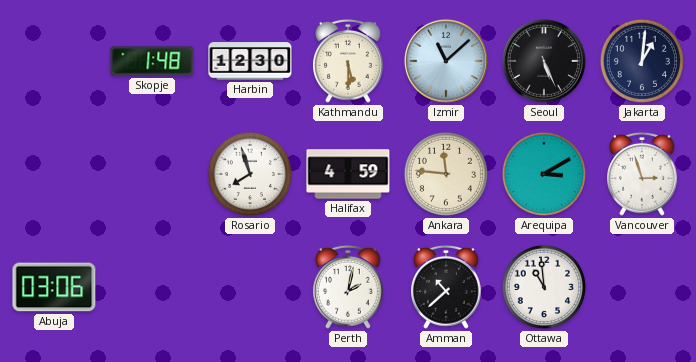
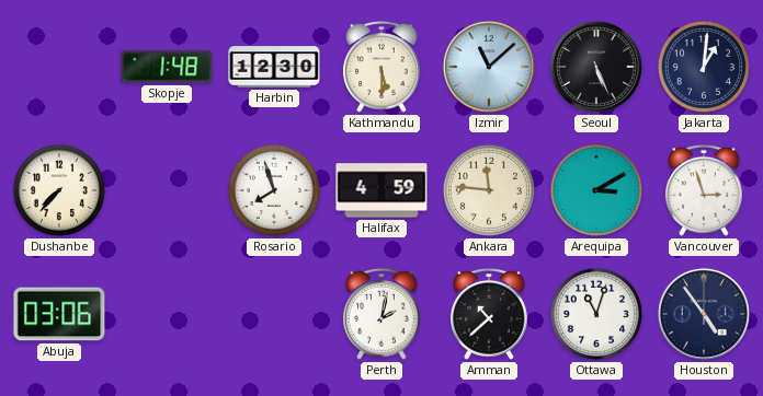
Dushanbe: none -> 7:37
Ottawa: 10:59 -> 11:03
Houston: none -> 4:54
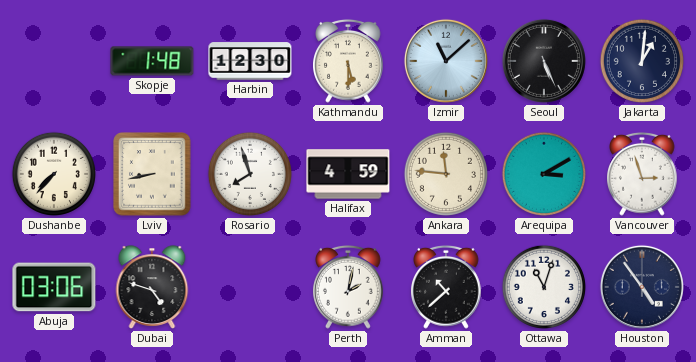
Lviv: none -> 8:43
Dubai: none -> 4:48
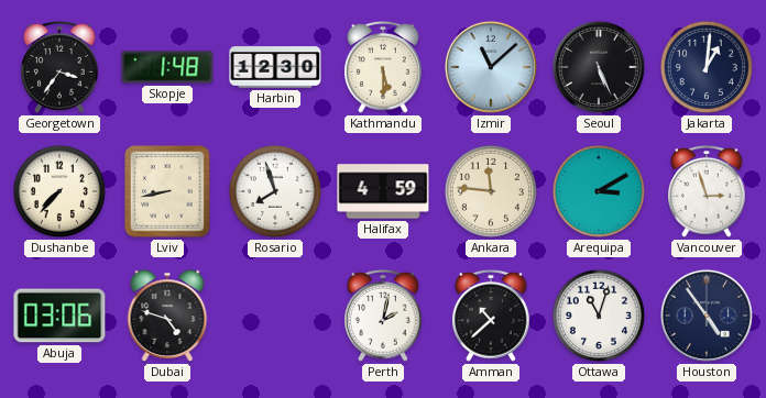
Georgetown: none -> 3:36
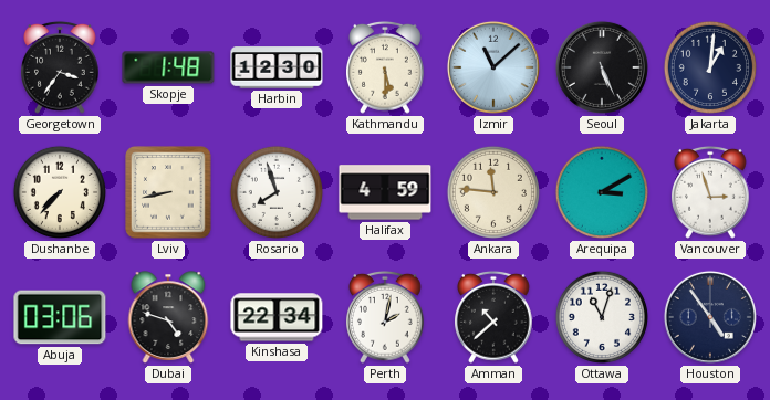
Kinshasa: none -> 22:34
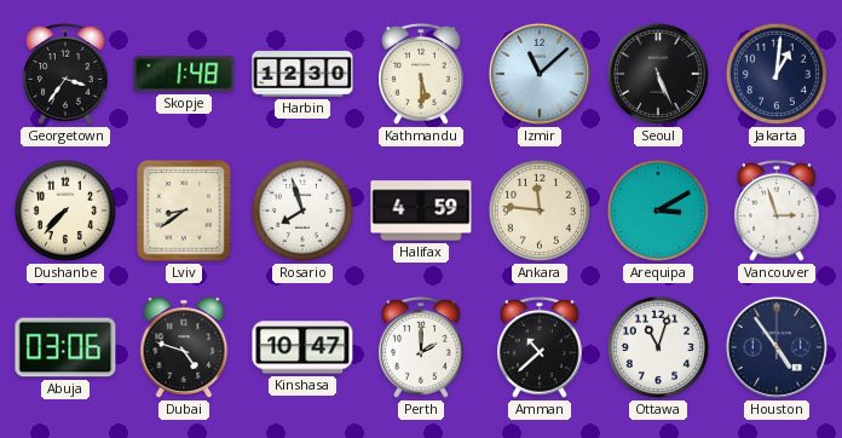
Lviv: 8:43 -> 8:39
Kinshasa: 22:34 -> 10:47
Perth: 2:02 -> 2:00
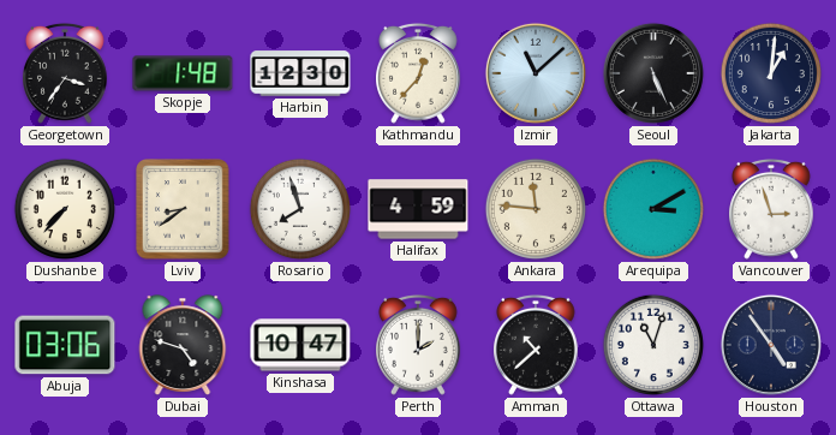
Kathmandu: 5:30 -> 12:37
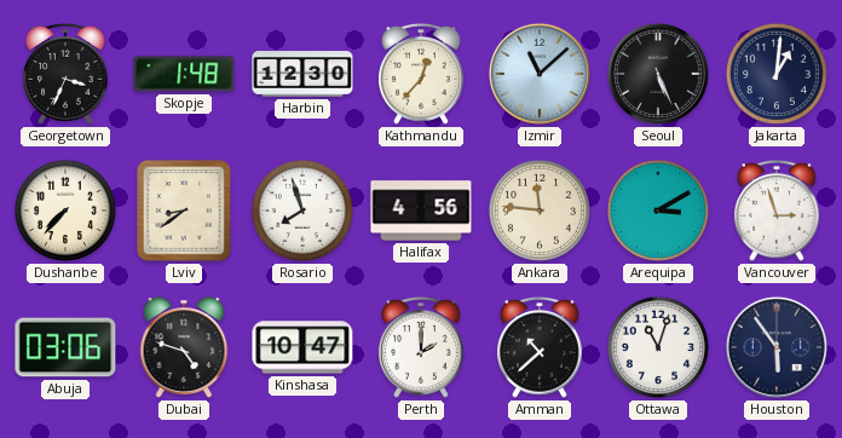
Georgetown: 3:36 -> 3:34
Halifax: 4:59 -> 4:56
Houston: 4:54 -> 5:54
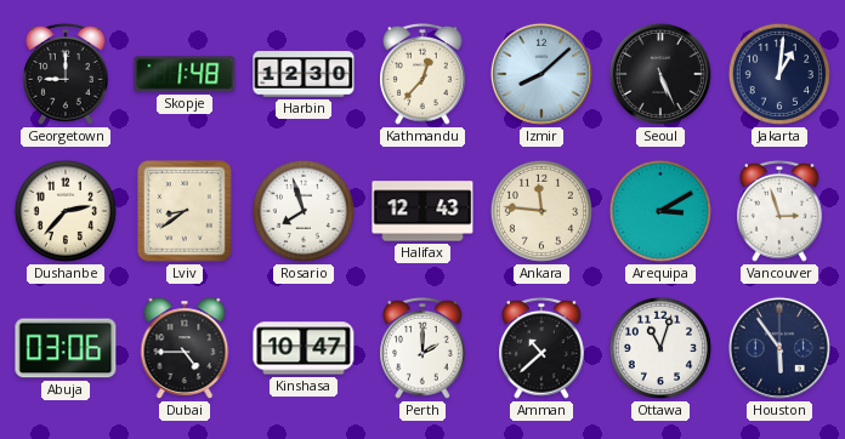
Georgetown: 3:34 -> 9:00
Izmir: 11:08 -> 8:08
Dushanbe: 7:37 -> 2:37
Halifax: 4:56 -> 12:43
Dubai: 4:48 -> 4:45
